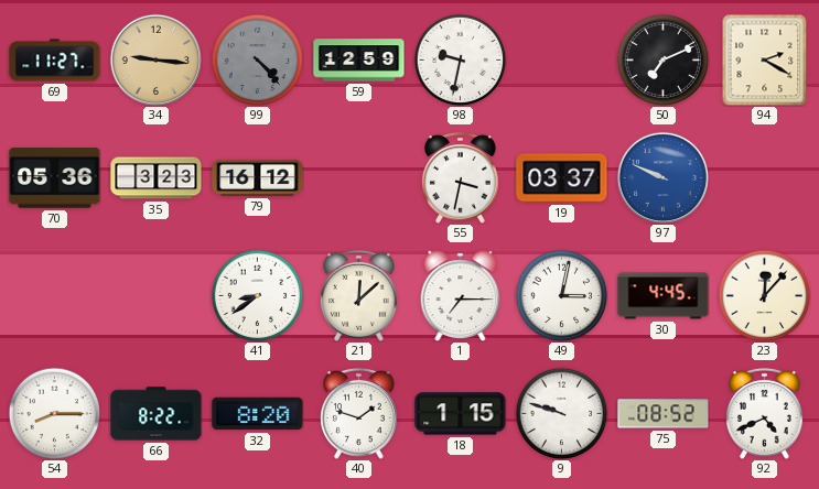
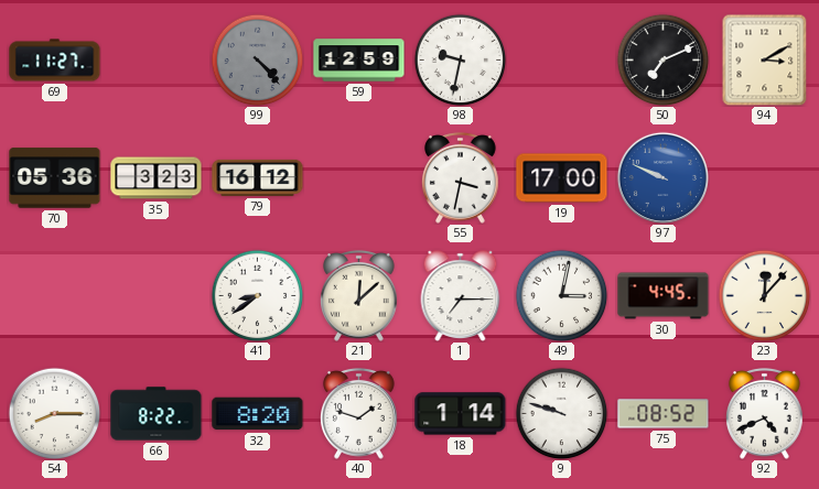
34: 9:16 -> none
94: 2:20 -> 3:10
19: 03:37 -> 17:00
18: 1:15 -> 1:14
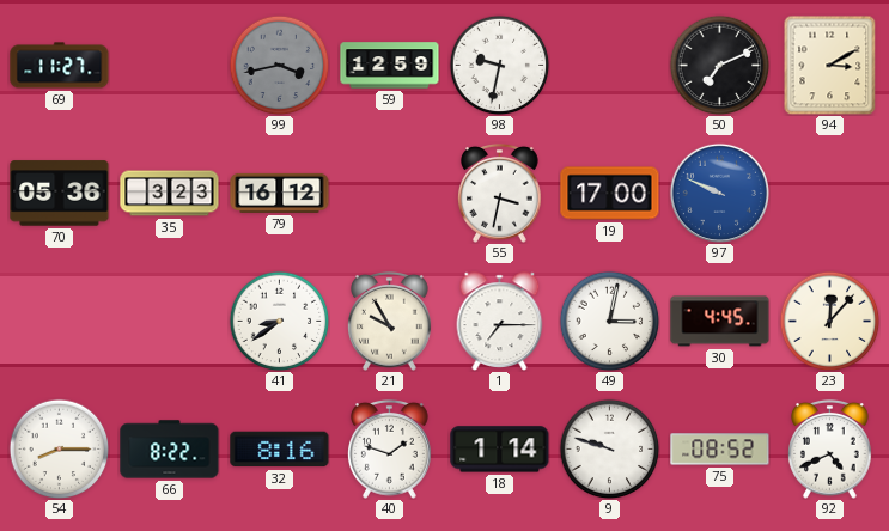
99: 4:23 -> 3:43
21: 12:08 -> 9:55
32: 8:20 -> 8:16
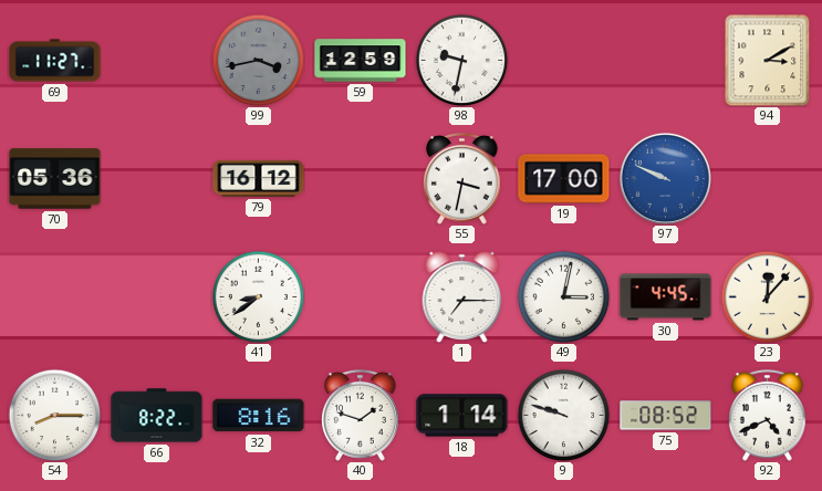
50: 7:11 -> none
35: 3:23 -> none
21: 9:55 -> none
